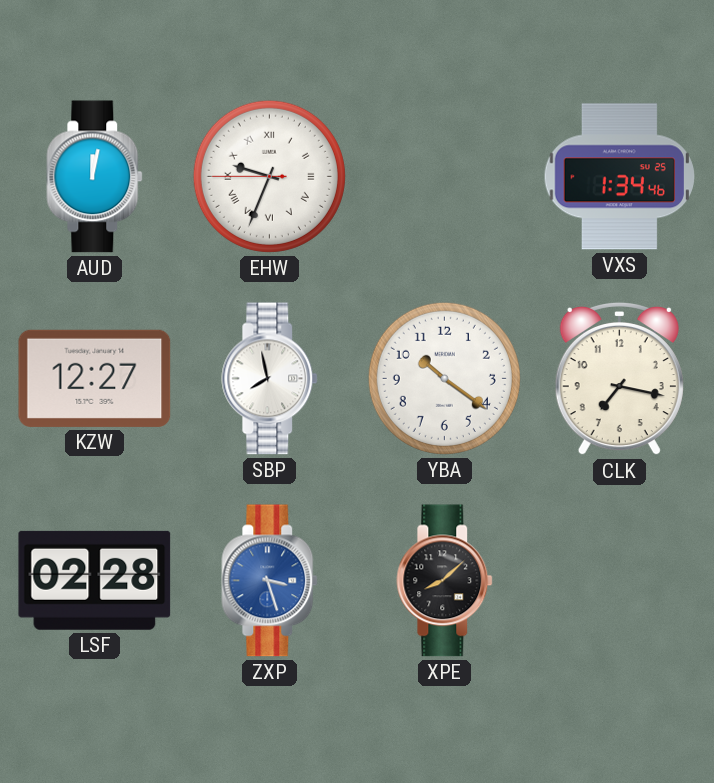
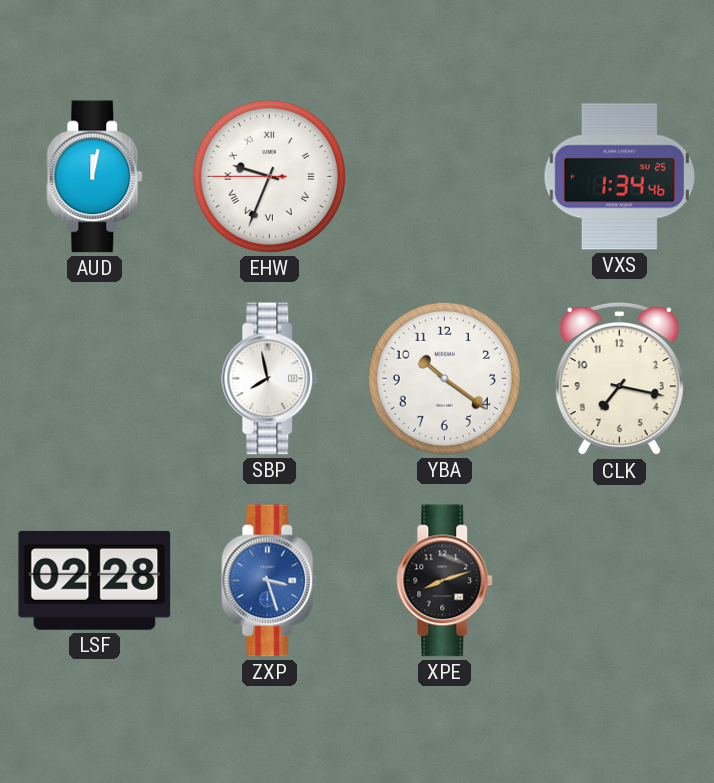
KZW: 12:27 -> none
XPE: 8:08 -> 8:12
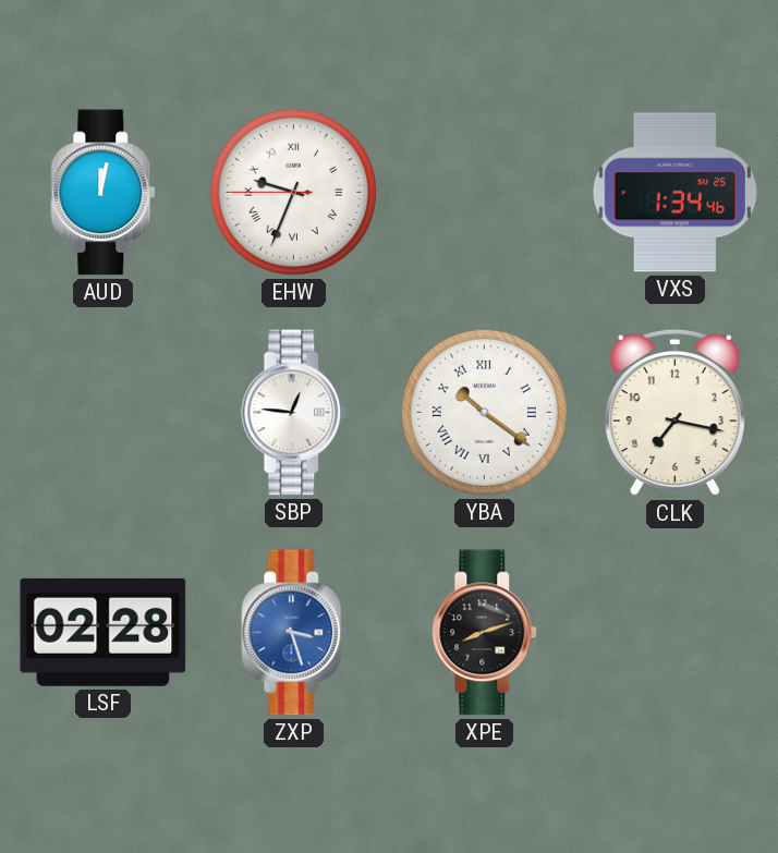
SBP: 7:58 -> 12:46
YBA numerals: Arabic -> Roman
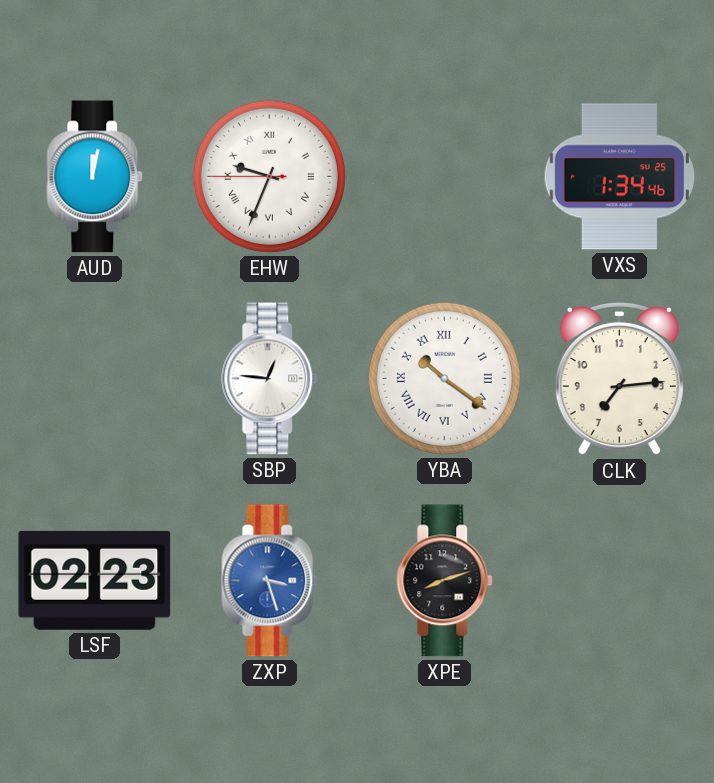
CLK: 7:17 -> 7:14
LSF: 02:28 -> 02:23
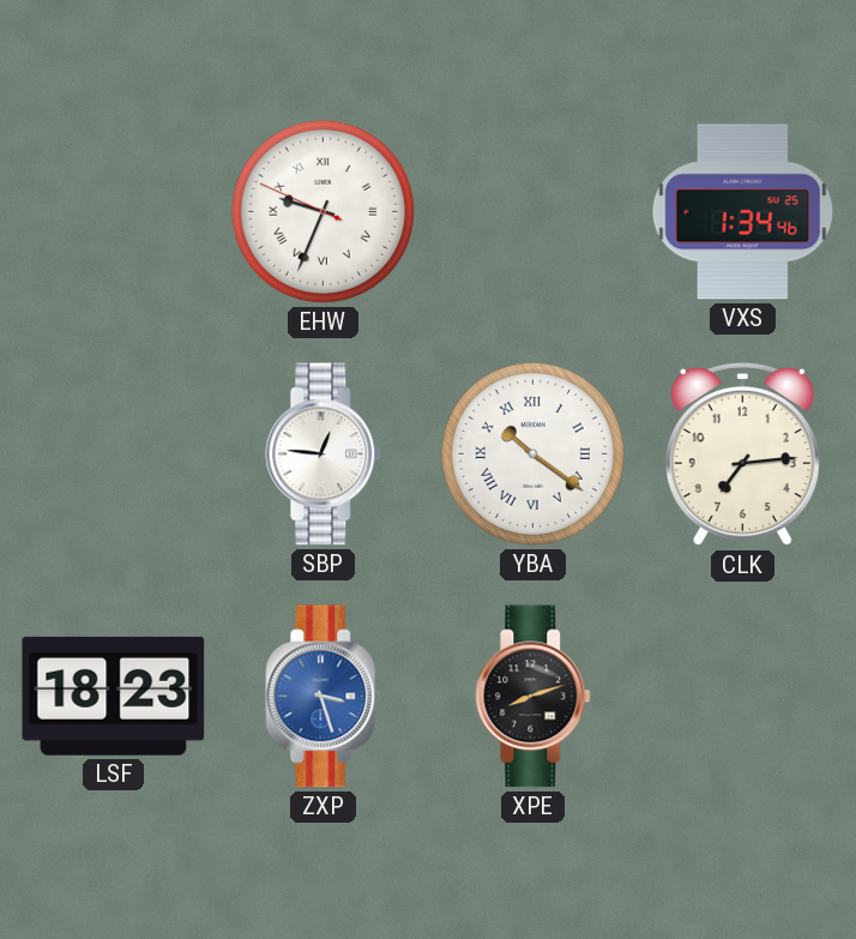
AUD: 12:02 -> none
EHW: 9:33:45 -> 9:33:49
LSF: 02:23 -> 18:23
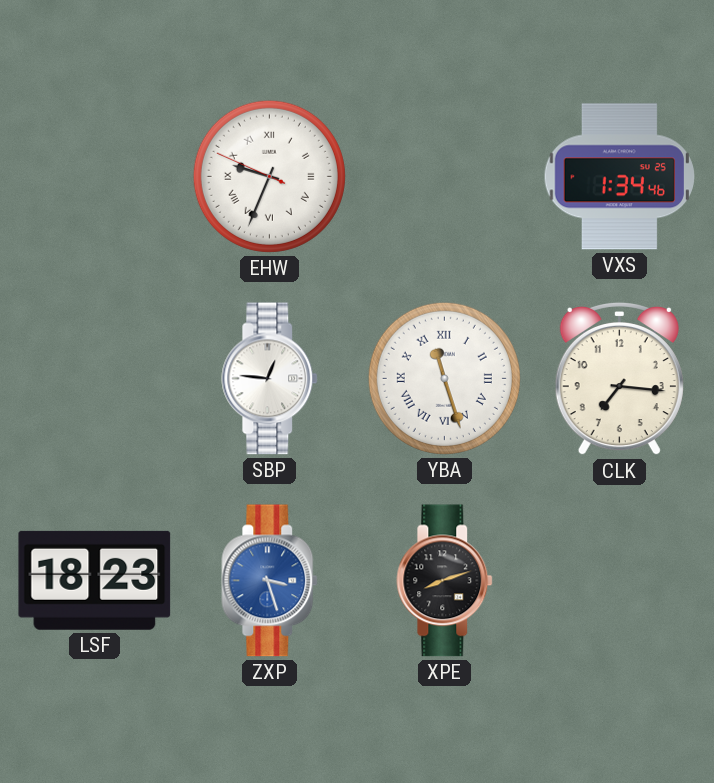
YBA: 10:21 -> 11:27
CLK: 7:14 -> 7:16
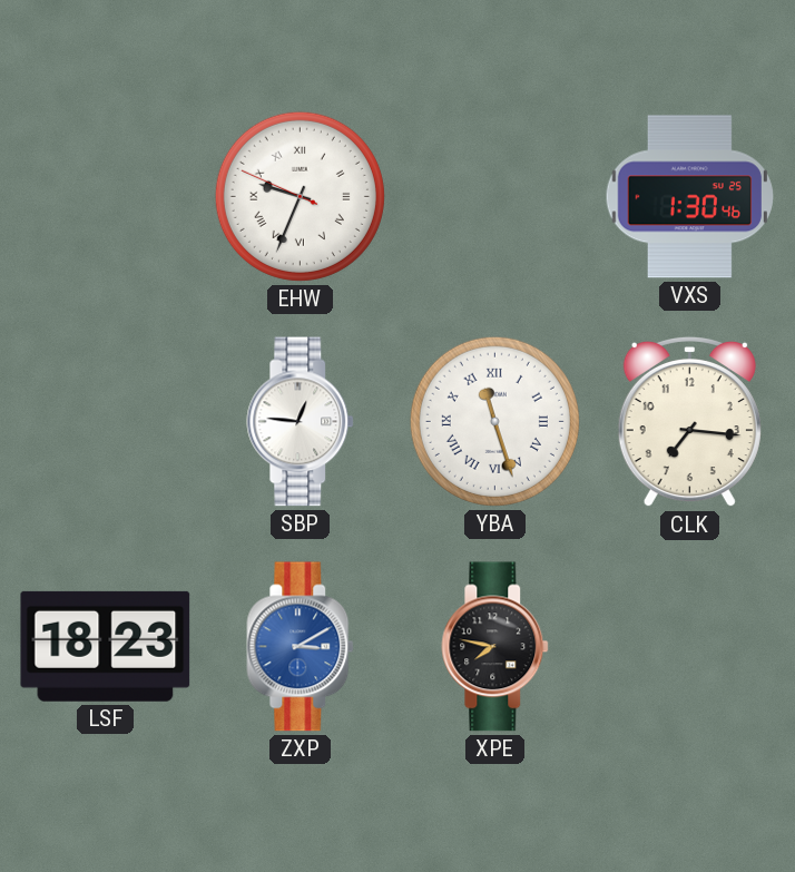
VXS: 1:34 -> 1:30
ZXP: 3:27 -> 3:10
XPE: 8:12 -> 7:47
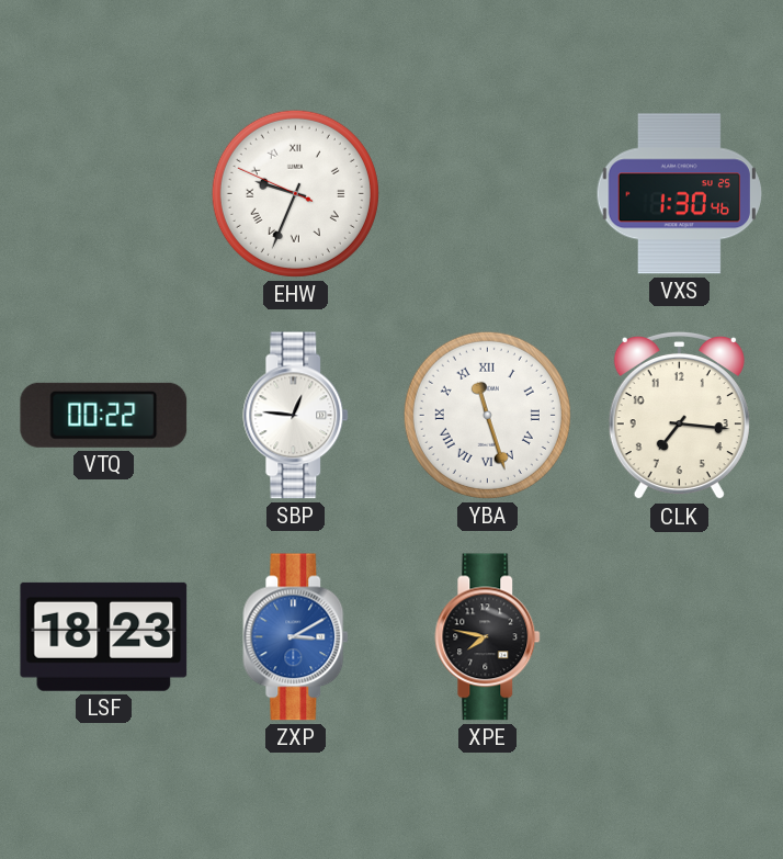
VTQ: none -> 00:22
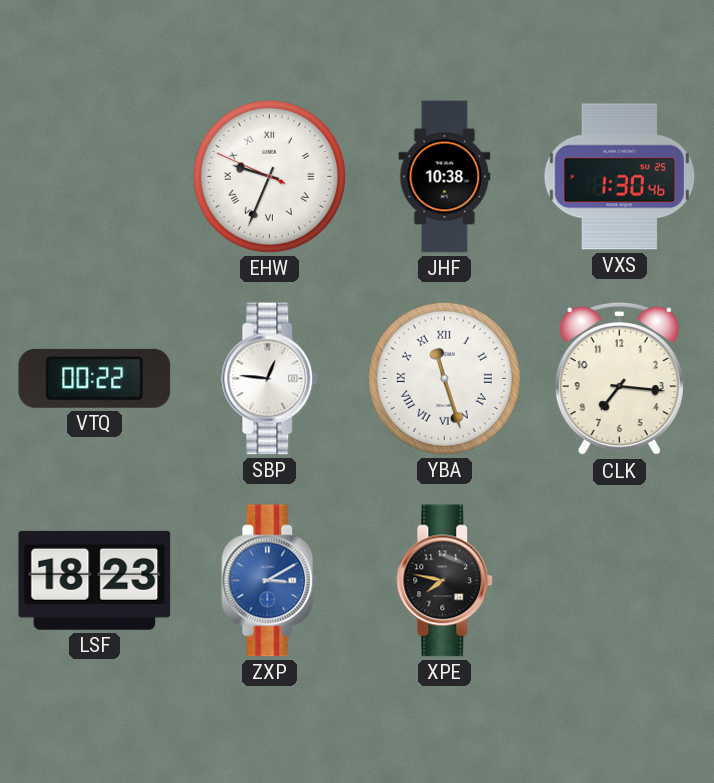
JHF: none -> 10:38
